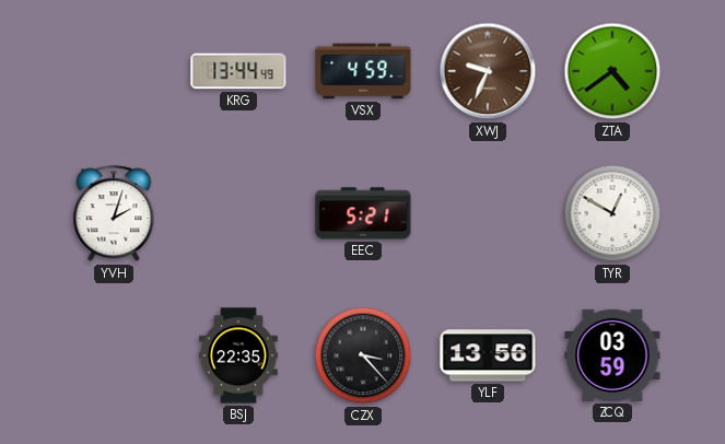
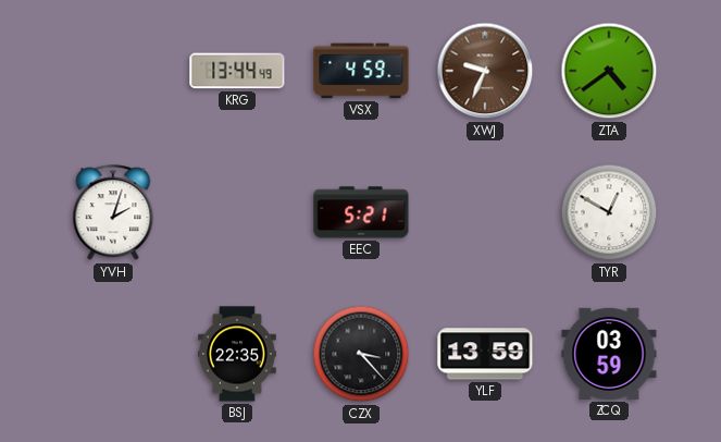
YLF: 13:56 -> 13:59
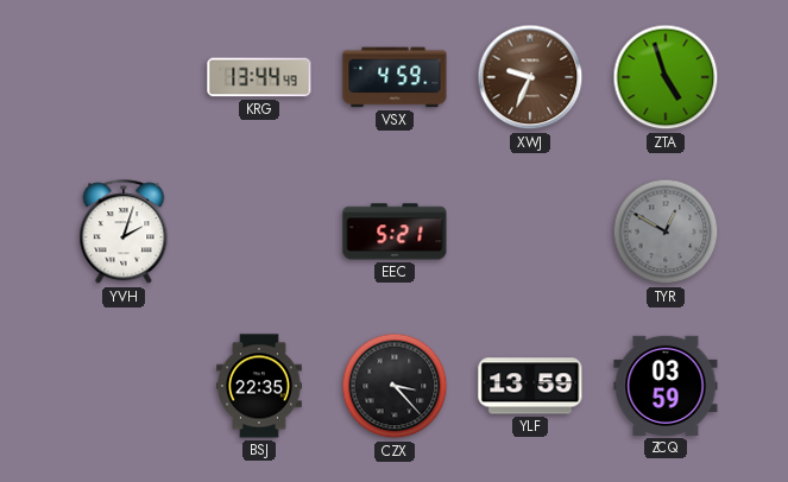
ZTA: 4:39 -> 4:57
TYR dial: white -> grey
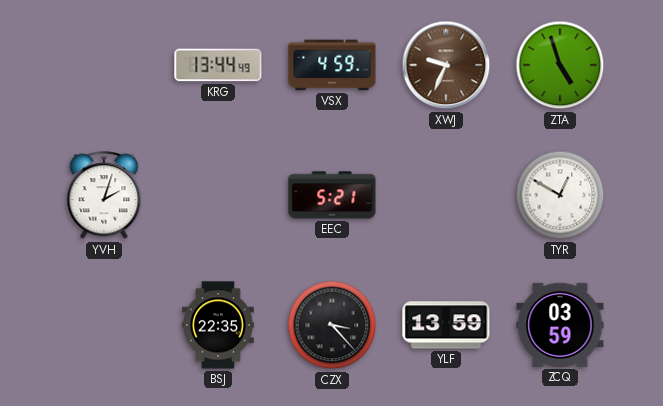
TYR dial: grey -> white
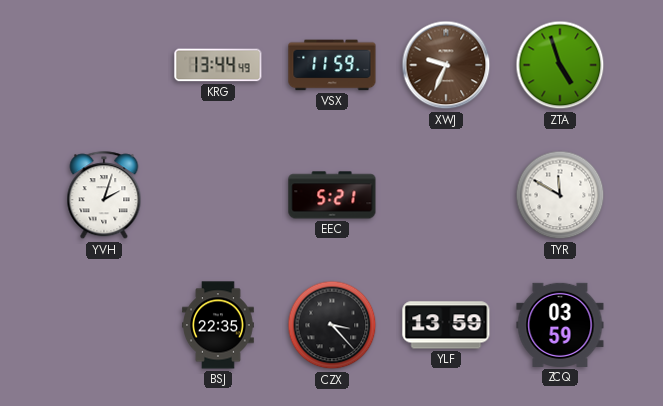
VSX: 4:59 -> 11:59
TYR: 12:50 -> 11:50
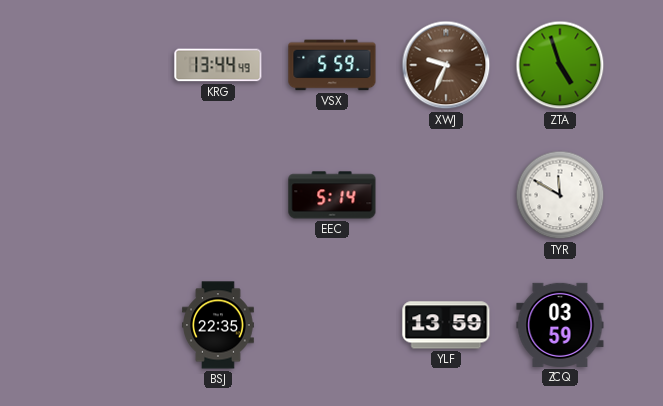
VSX: 11:59 -> 5:59
YVH: 2:03 -> none
EEC: 5:21 -> 5:14
CZX: 3:23 -> none
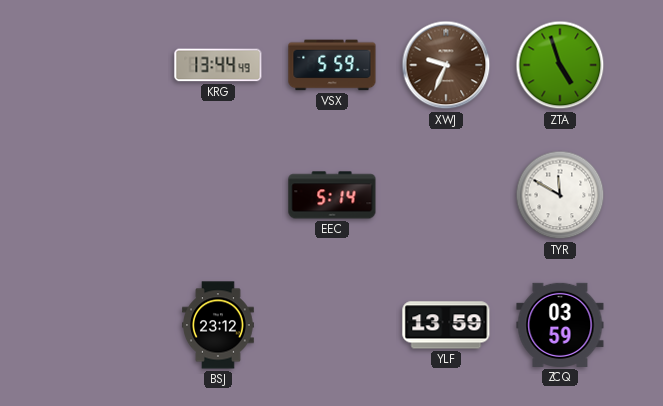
BSJ: 22:35 -> 23:12
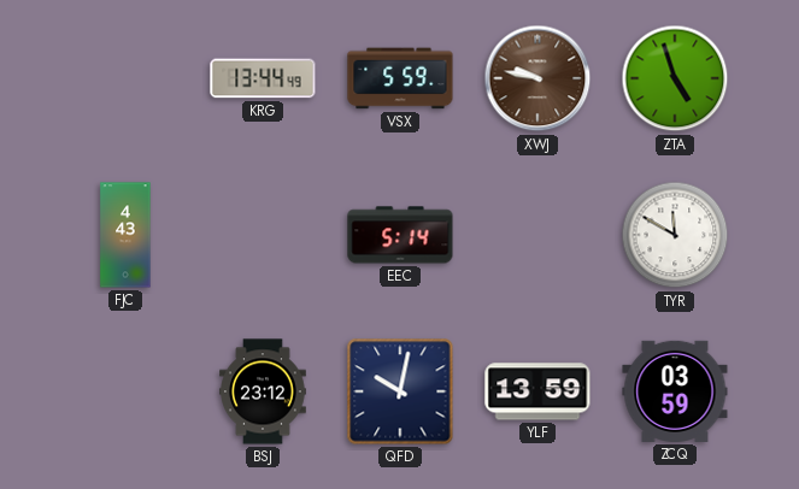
XWJ: 9:34 -> 9:47
FJC: none -> 4:43
QFD: none -> 10:02
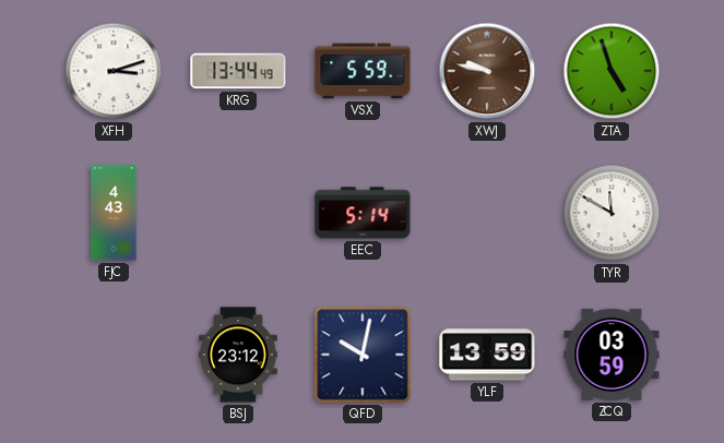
XFH: none -> 3:12
